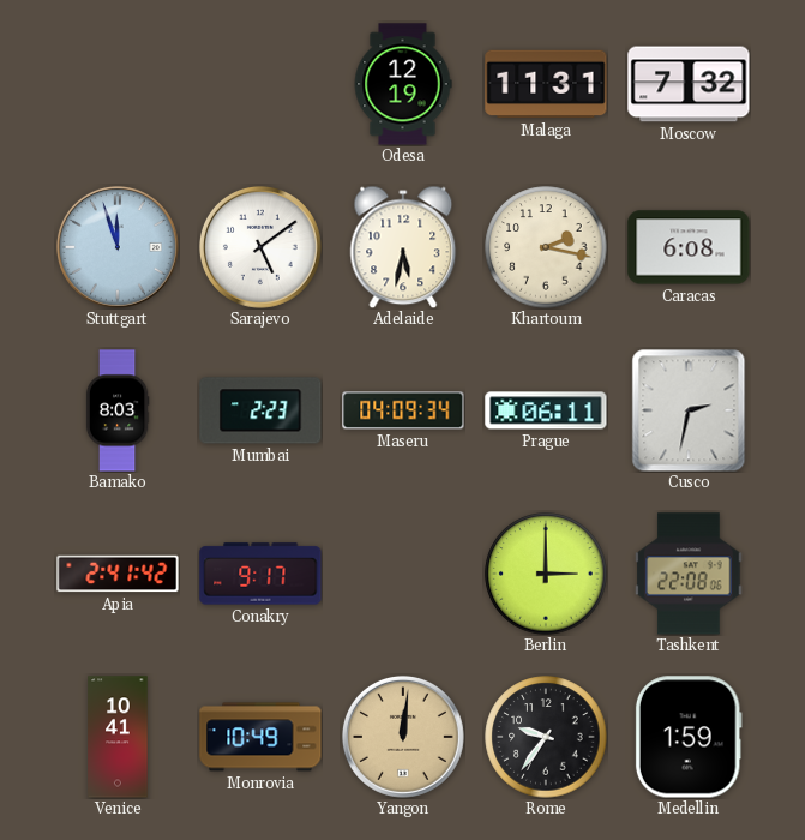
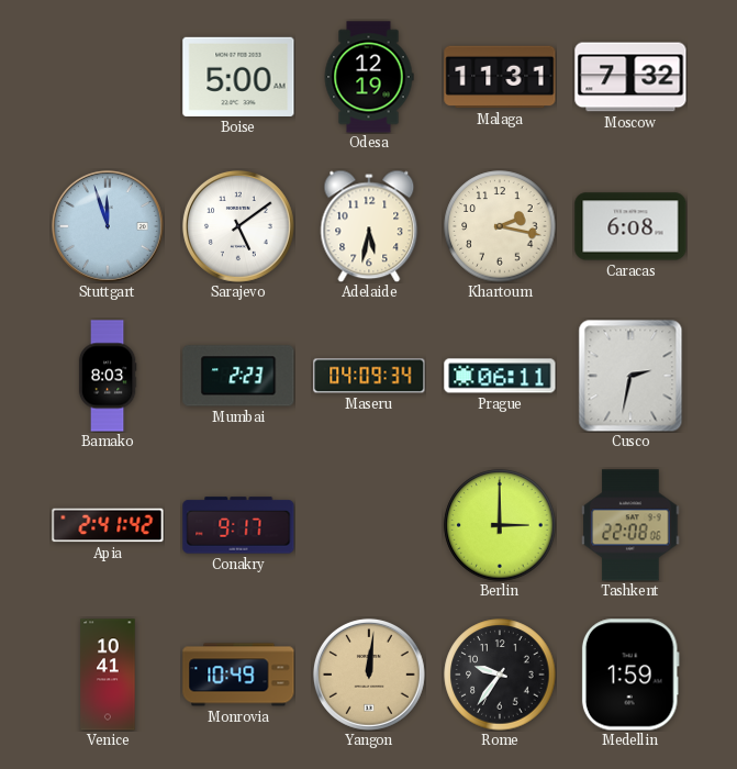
Boise: none -> 5:00
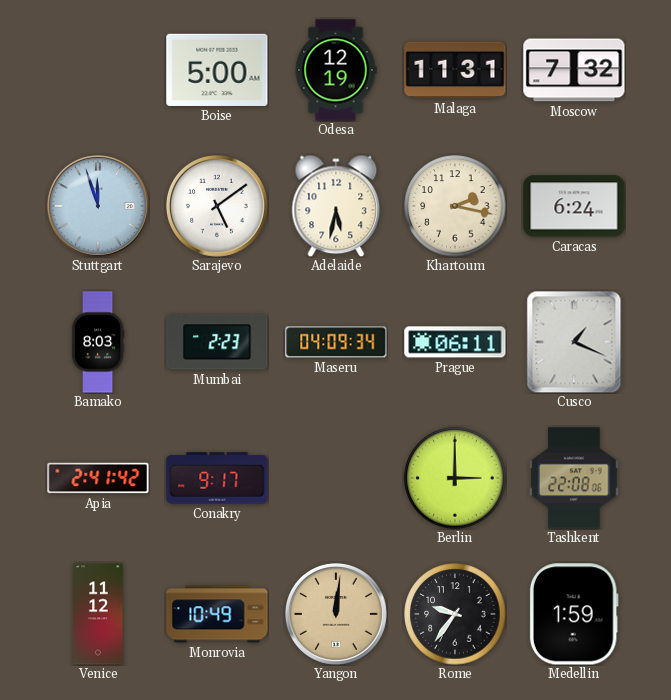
Caracas: 6:08 -> 6:24
Cusco: 2:32 -> 1:19
Venice: 10:41 -> 11:12
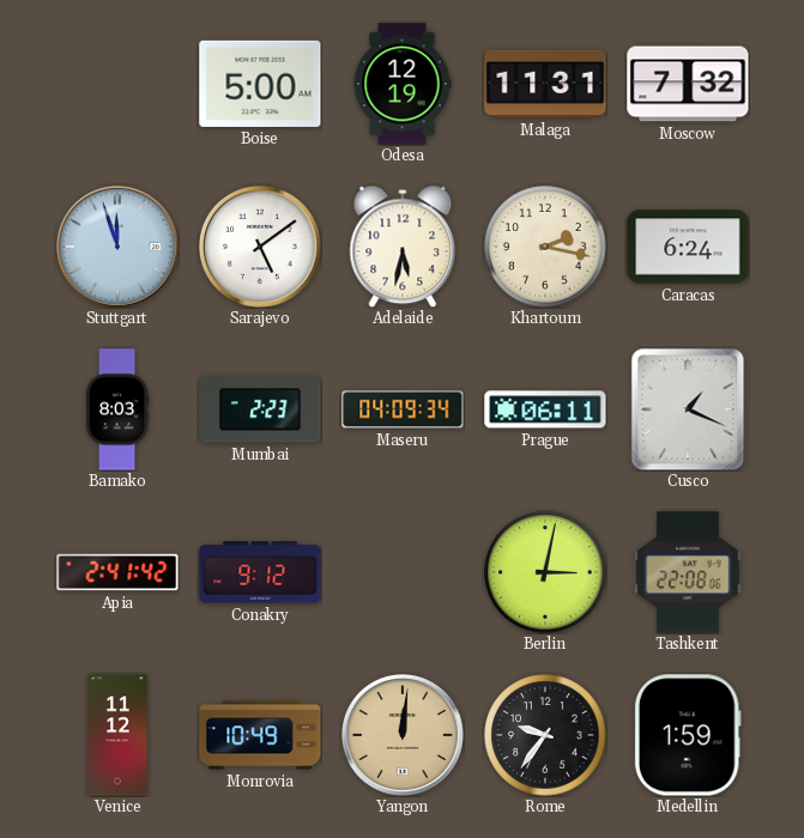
Conakry: 9:17 -> 9:12
Berlin: 3:00 -> 3:02
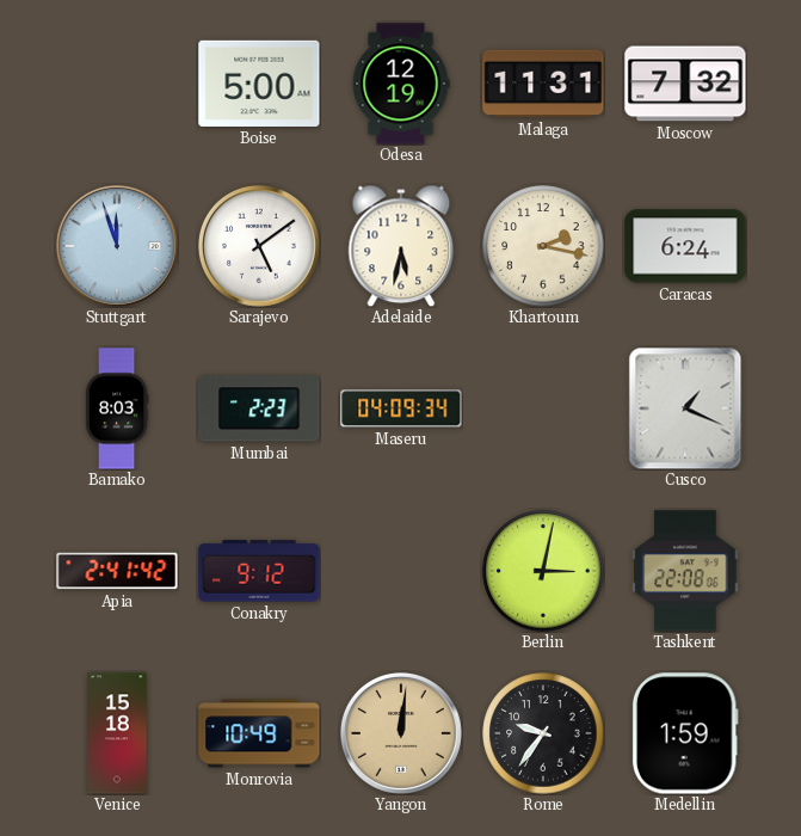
Prague: 06:11 -> none
Venice: 11:12 -> 15:18
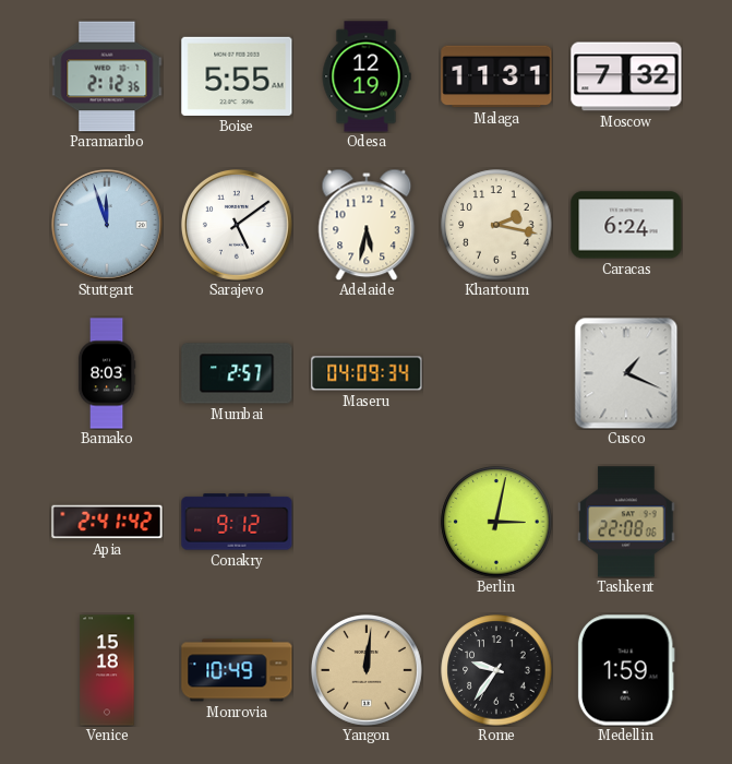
Paramaribo: none -> 2:12
Boise: 5:00 -> 5:55
Mumbai: 2:23 -> 2:57
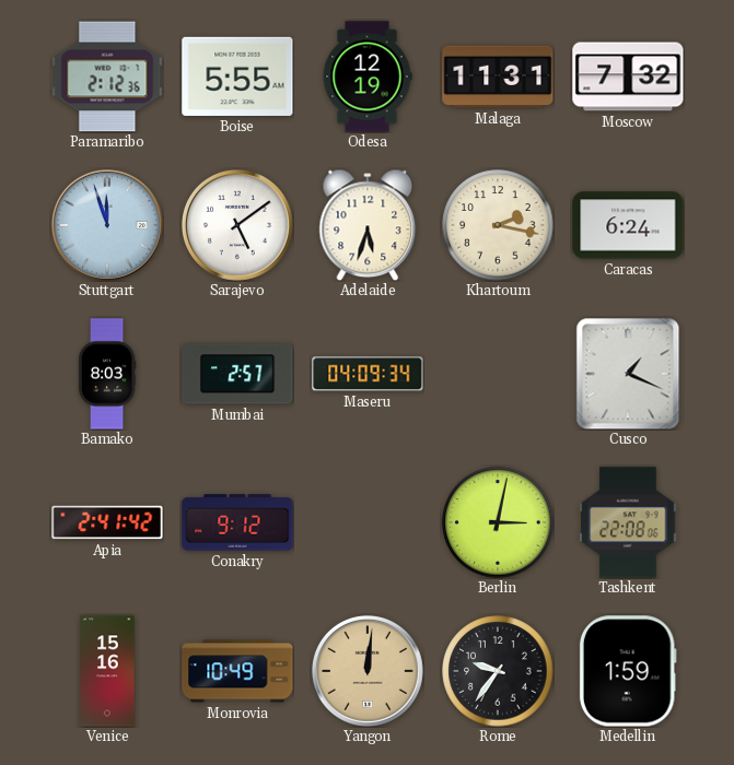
Adelaide: 5:32 -> 5:33
Venice: 15:18 -> 15:16
